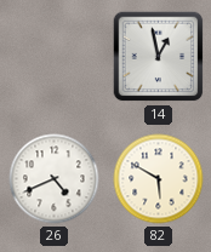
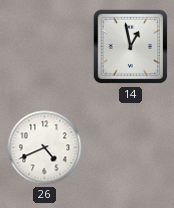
82: 5:50 -> none
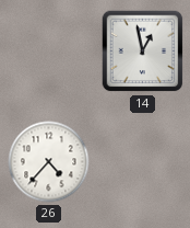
26: 4:41 -> 4:37
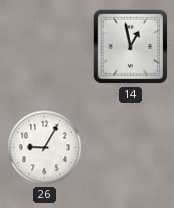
26: 4:37 -> 9:05
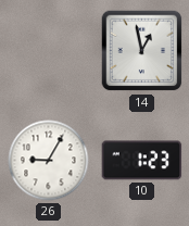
10: none -> 1:23
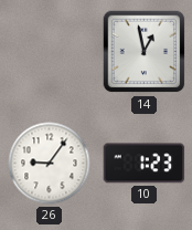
26: 9:05 -> 9:06
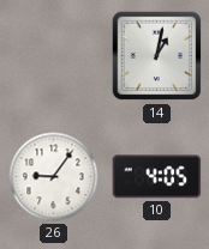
14: 12:58 -> 1:02
10: 1:23 -> 4:05
